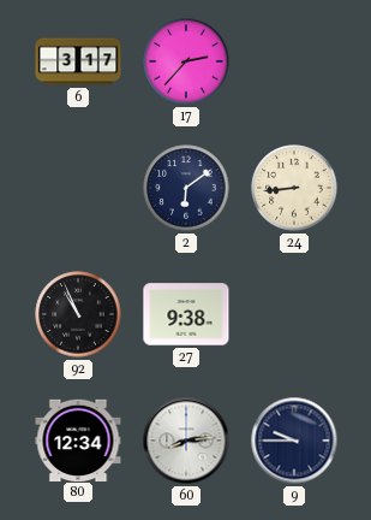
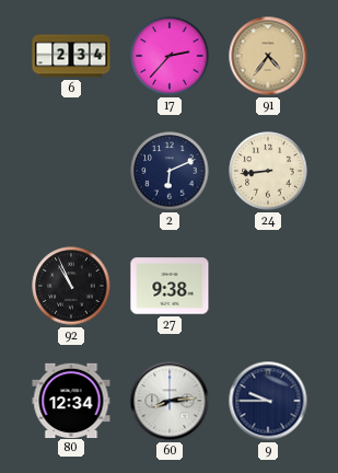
6: 3:17 -> 2:34
91: none -> 4:36
2: 6:09 -> 6:11
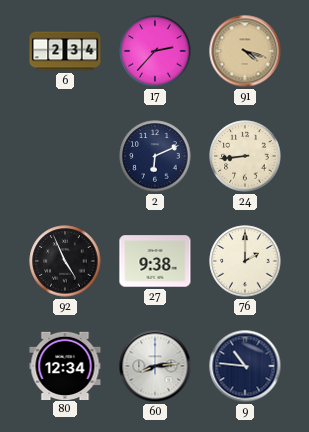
91: 4:36 -> 4:18
92: 10:56 -> 4:56
76: none -> 2:00
9: 9:45 -> 10:46
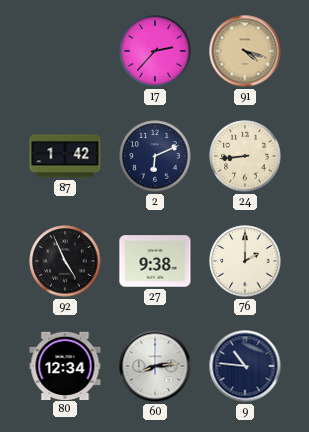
6: 2:34 -> none
87: none -> 1:42
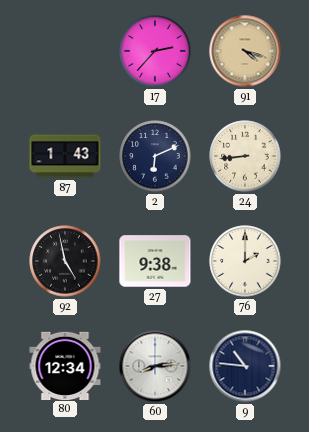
87: 1:42 -> 1:43
92: 4:56 -> 4:58
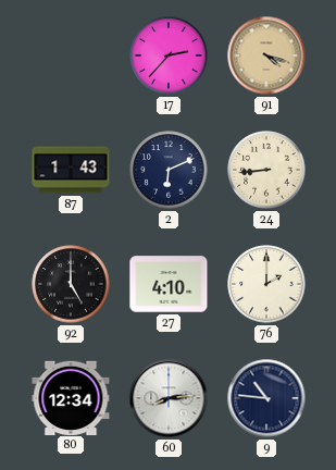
92: 4:58 -> 5:00
27: 9:38 -> 4:10
